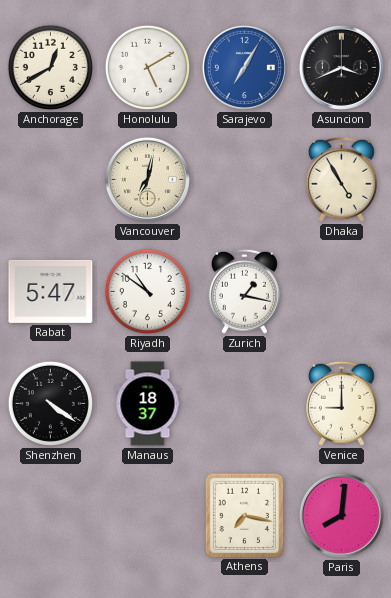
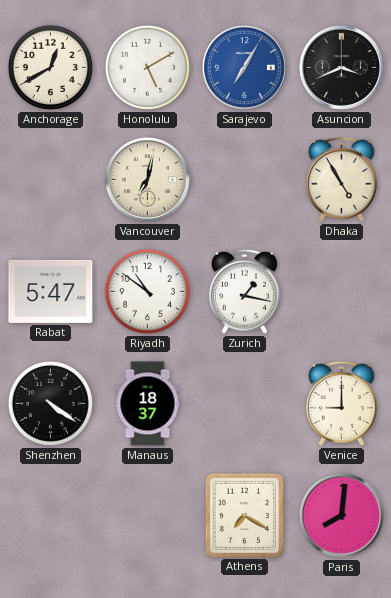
Athens: 7:17 -> 7:20
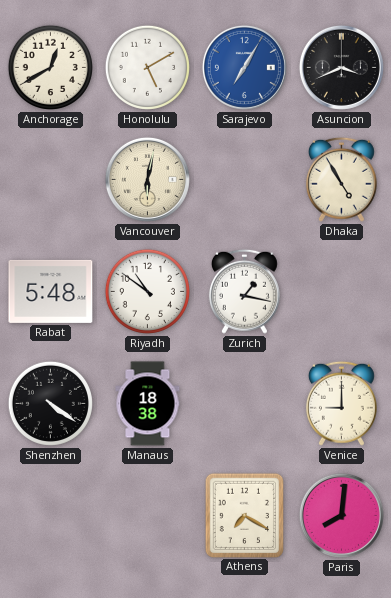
Vancouver: 7:02 -> 6:02
Rabat: 5:47 -> 5:48
Manaus: 18:37 -> 18:38
